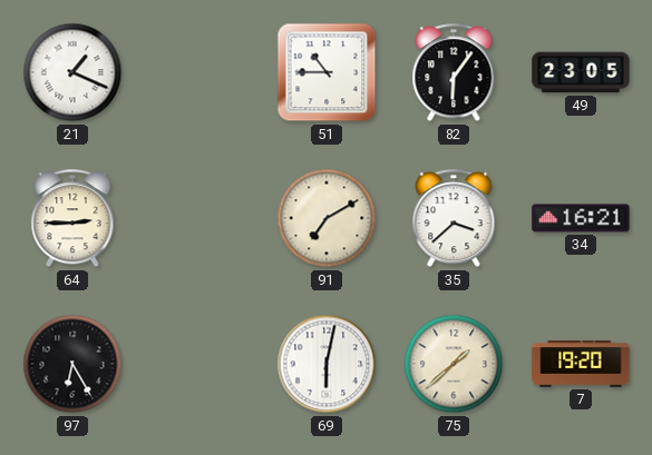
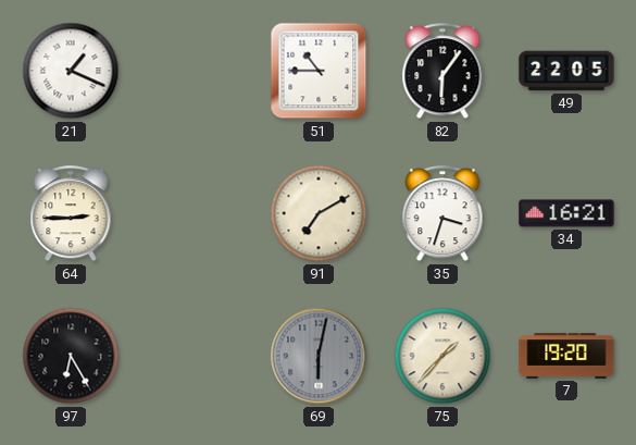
49: 23:05 -> 22:05
35: 3:38 -> 3:33
69 dial: white -> grey
75: 1:38 -> 1:37
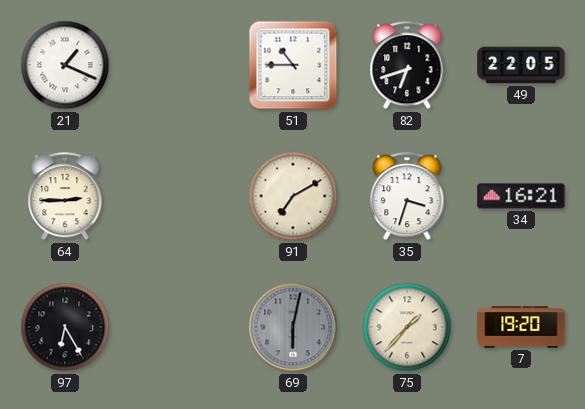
82: 6:06 -> 6:42
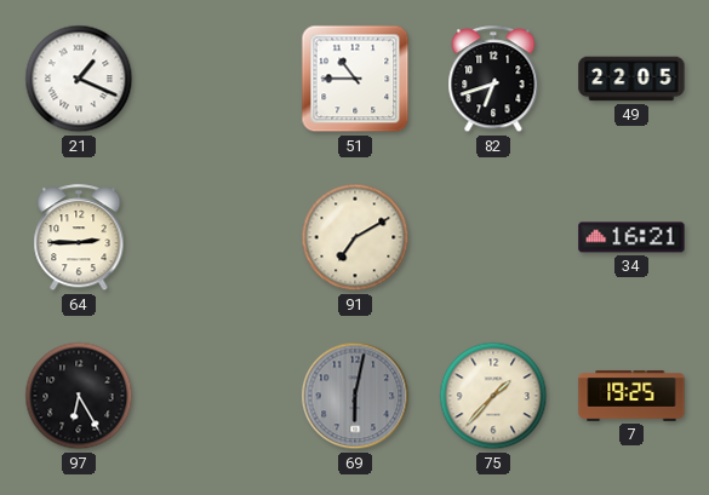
35: 3:33 -> none
7: 19:20 -> 19:25
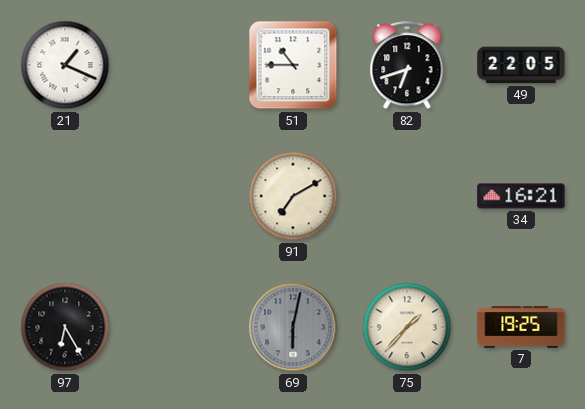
64: 2:45 -> none
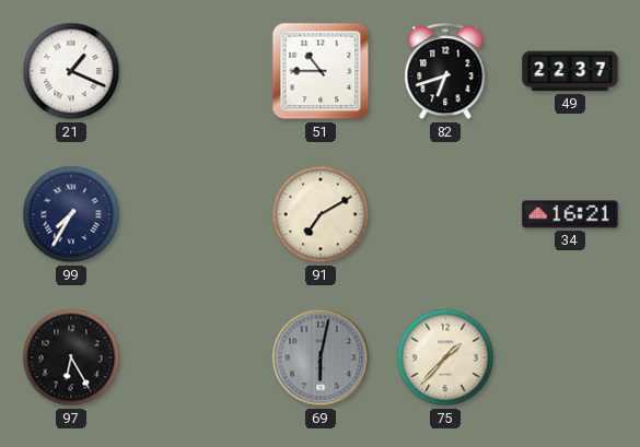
49: 22:05 -> 22:37
99: none -> 7:35
7: 19:25 -> none
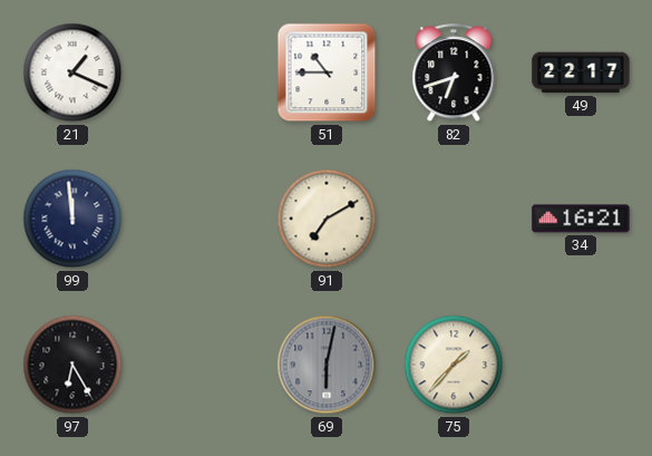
49: 22:37 -> 22:17
99: 7:35 -> 11:59
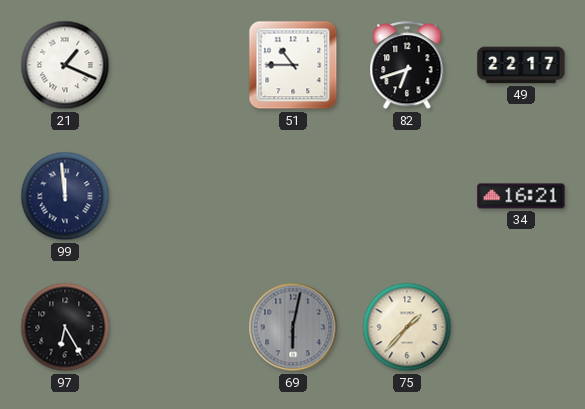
91: 7:10 -> none
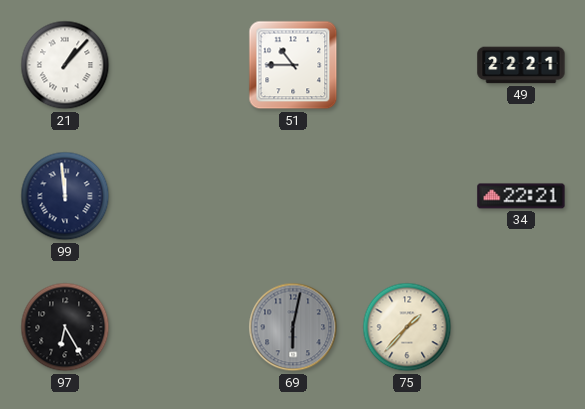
21: 1:19 -> 1:07
82: 6:42 -> none
49: 22:17 -> 22:21
34: 16:21 -> 22:21
